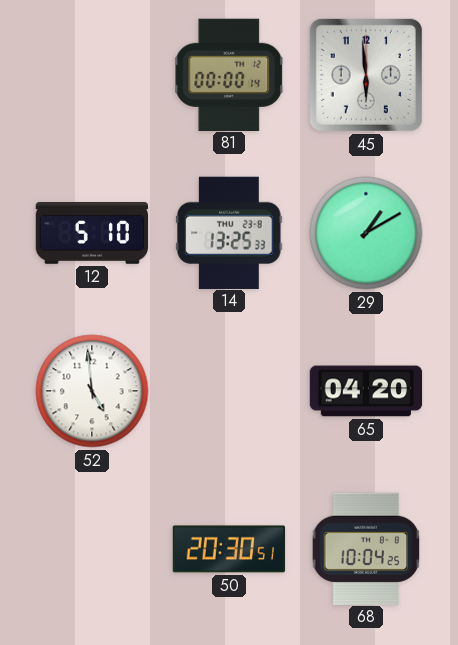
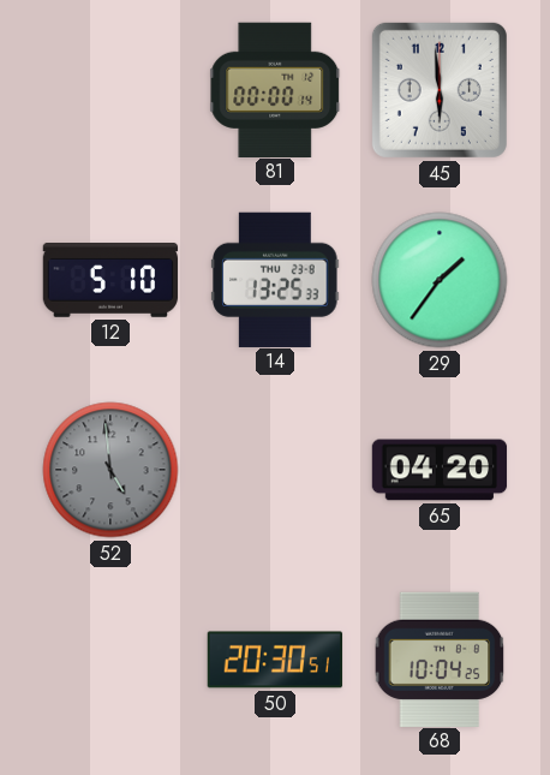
29: 1:10 -> 1:36
52 dial: white -> grey
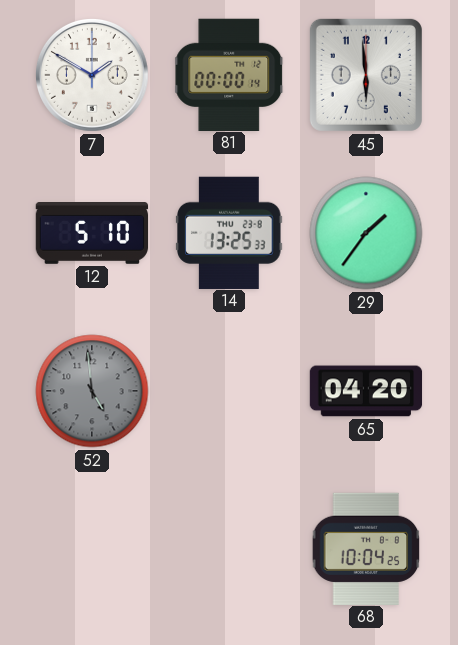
7: none -> 1:50
50: 20:30 -> none
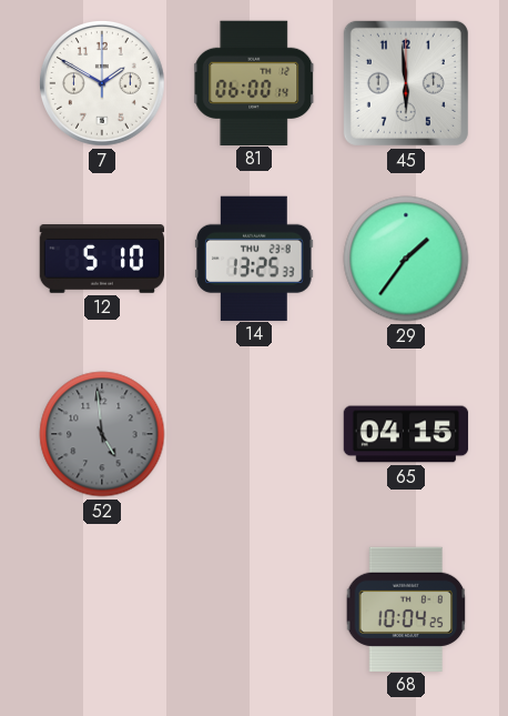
81: 00:00 -> 06:00
65: 04:20 -> 04:15
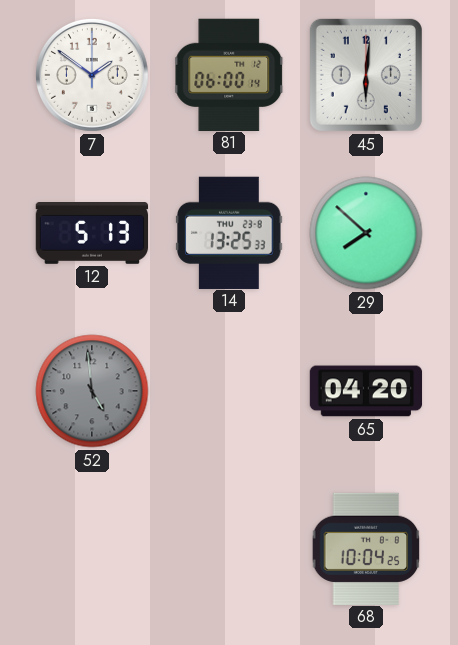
7: 1:50 -> 1:51
45: 5:59 -> 6:01
12: 5:10 -> 5:13
29: 1:36 -> 7:52
65: 04:15 -> 04:20
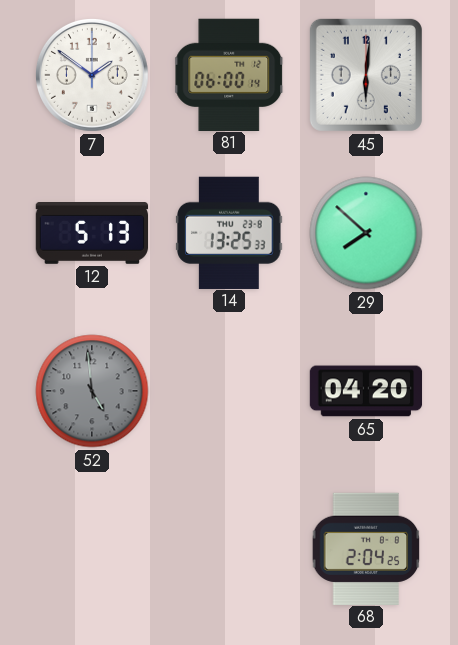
68: 10:04 -> 2:04
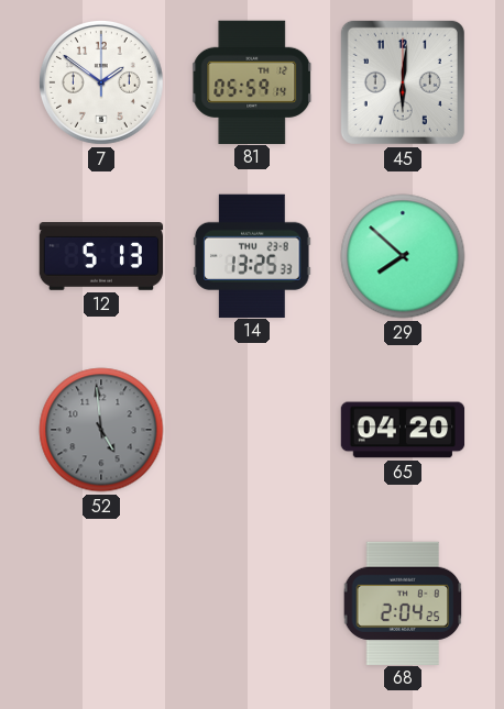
81: 06:00 -> 05:59
